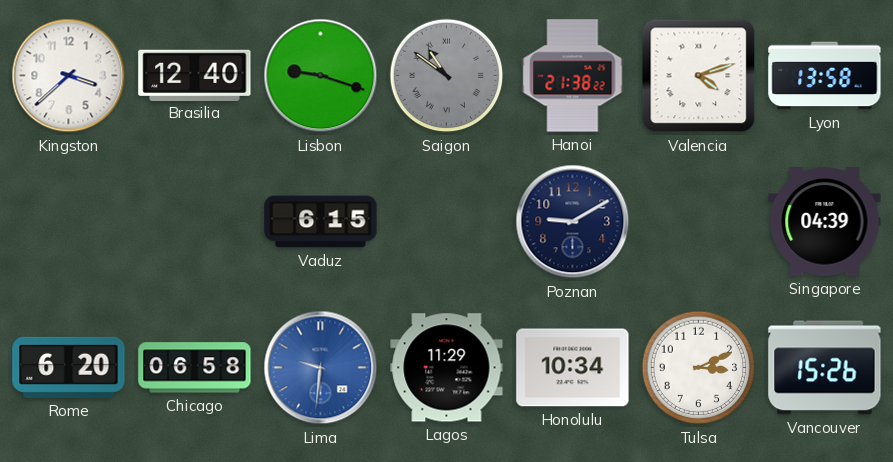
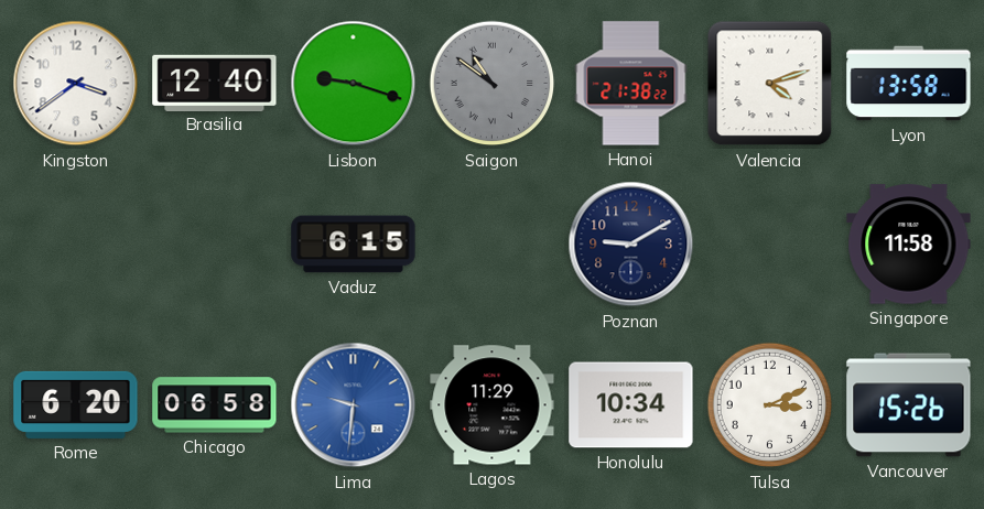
Kingston: 3:38 -> 3:39
Singapore: 04:39 -> 11:58
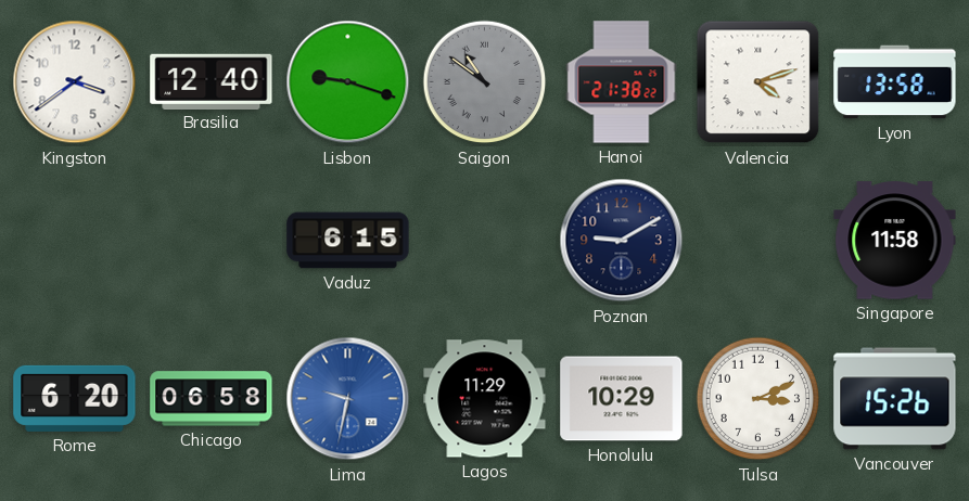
Lima: 9:31 -> 9:32
Honolulu: 10:34 -> 10:29
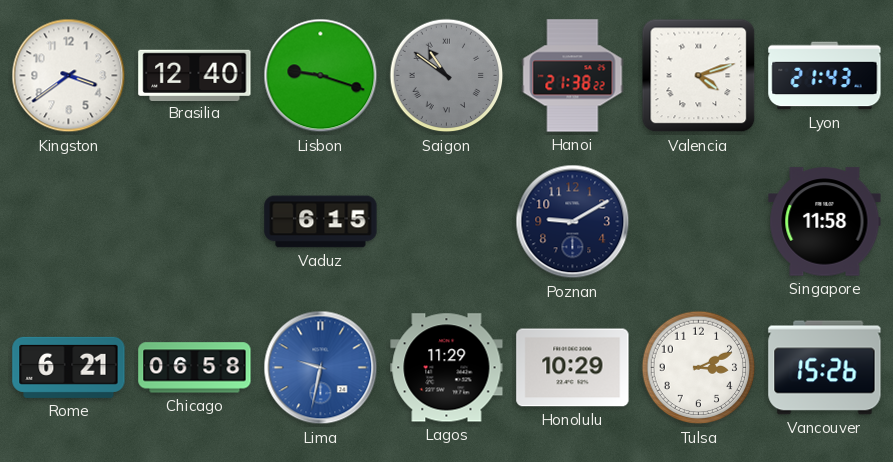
Lyon: 13:58 -> 21:43
Rome: 6:20 -> 6:21
